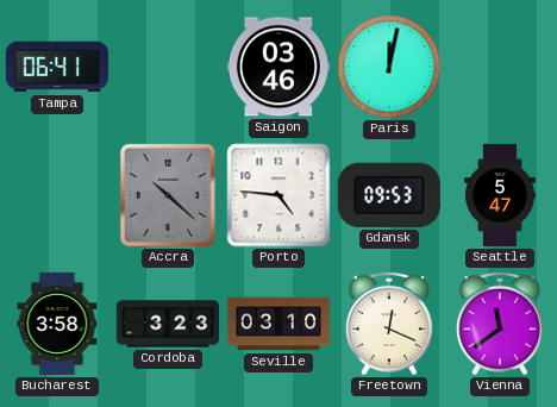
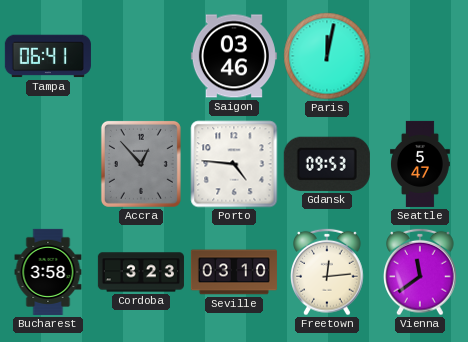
Accra: 10:22 -> 12:53
Freetown: 12:19 -> 12:14
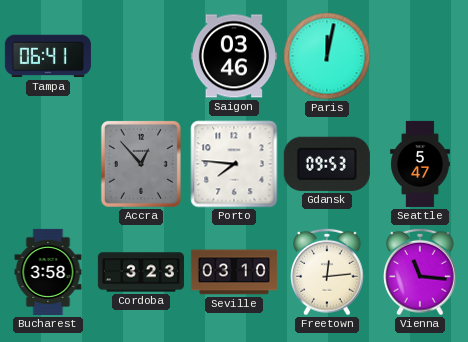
Porto: 4:46 -> 7:46
Vienna: 11:39 -> 11:16
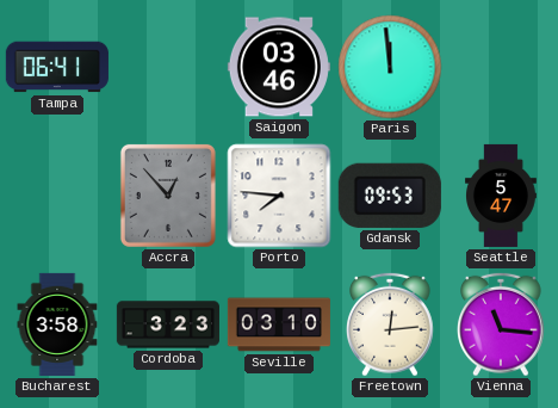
Paris: 12:02 -> 11:59
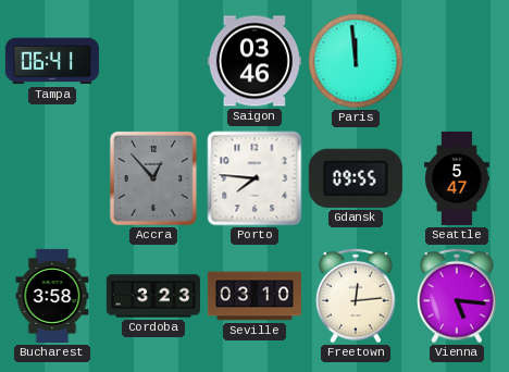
Gdansk: 09:53 -> 09:55
Vienna: 11:16 -> 5:16
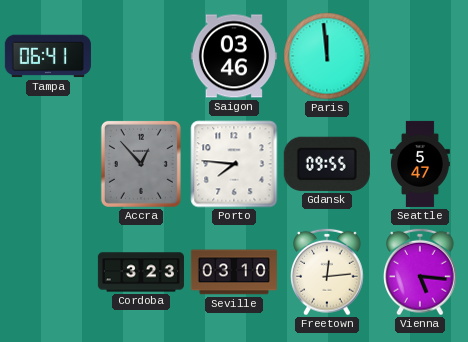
Bucharest: 3:58 -> none
